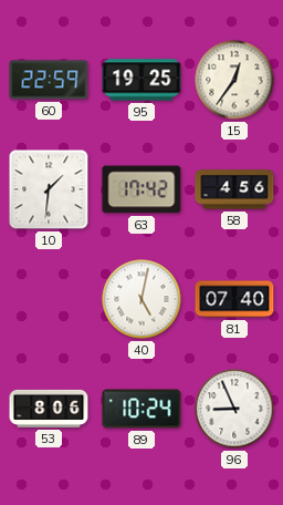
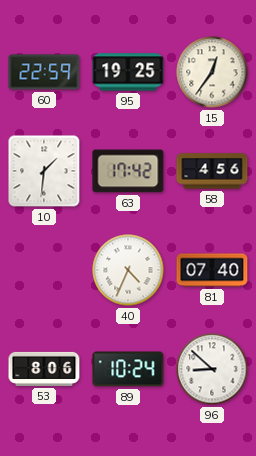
40: 5:02 -> 4:34
96: 8:56 -> 8:52
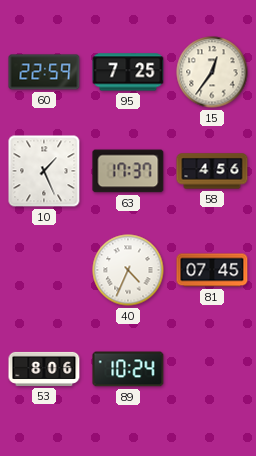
95: 19:25 -> 7:25
10: 1:31 -> 1:26
63: 17:42 -> 17:37
81: 07:40 -> 07:45
96: 8:52 -> none
